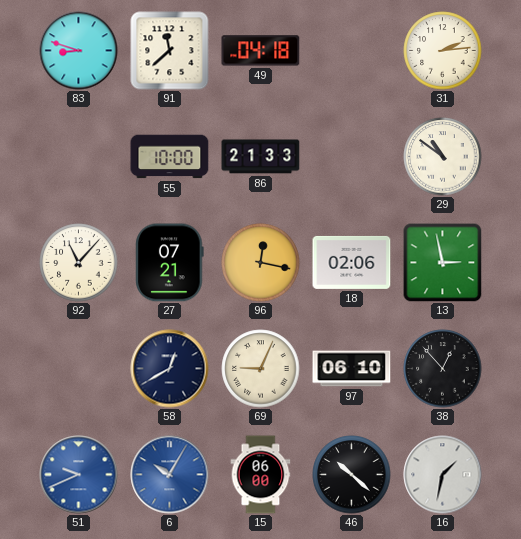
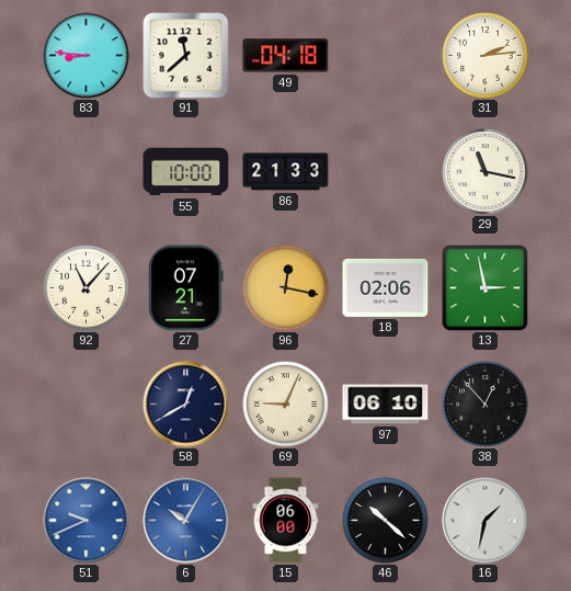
83: 8:48 -> 8:46
29: 10:51 -> 11:17
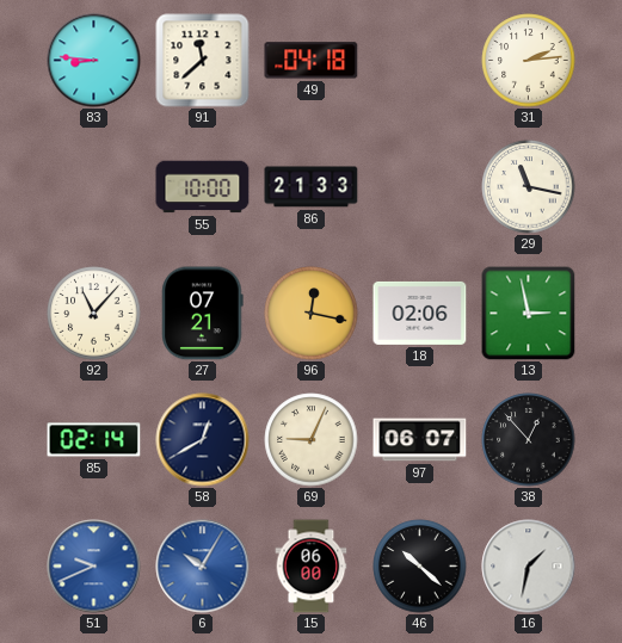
85: none -> 02:14
97: 06:10 -> 06:07
